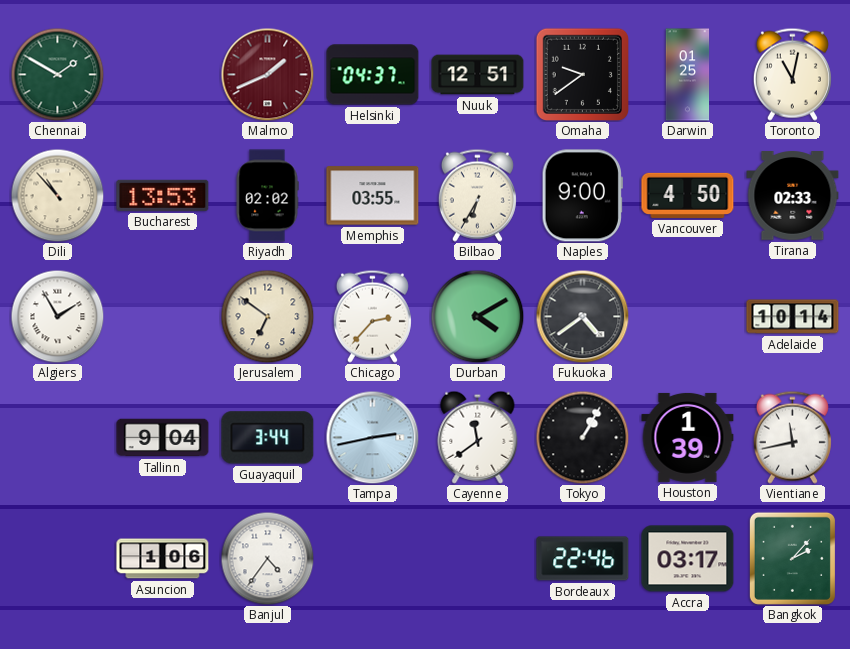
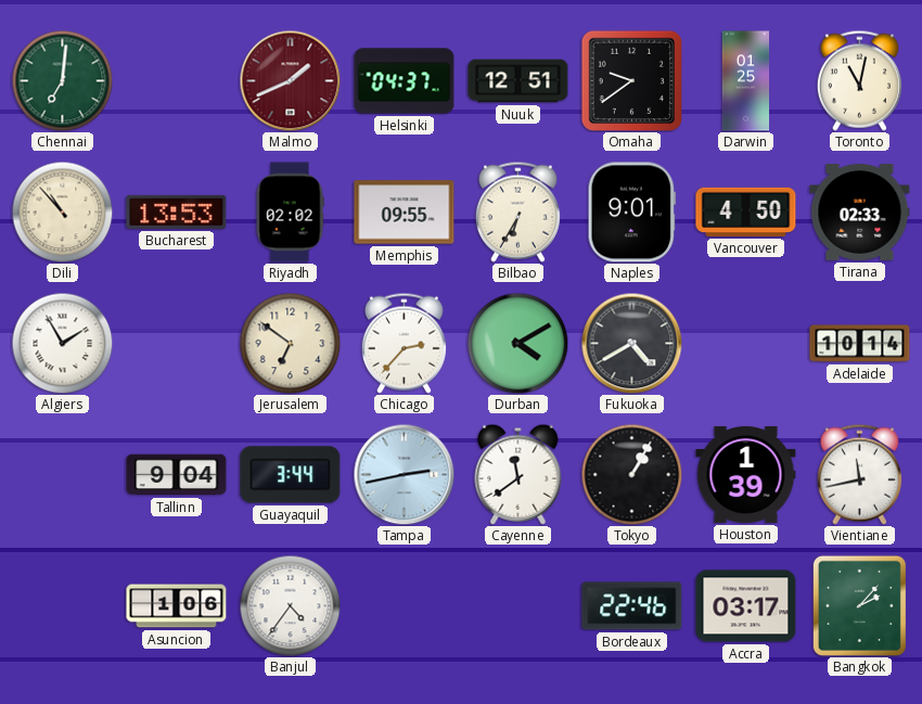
Chennai: 1:50 -> 7:01
Memphis: 03:55 -> 09:55
Naples: 9:00 -> 9:01
Fukuoka: 4:39 -> 4:40
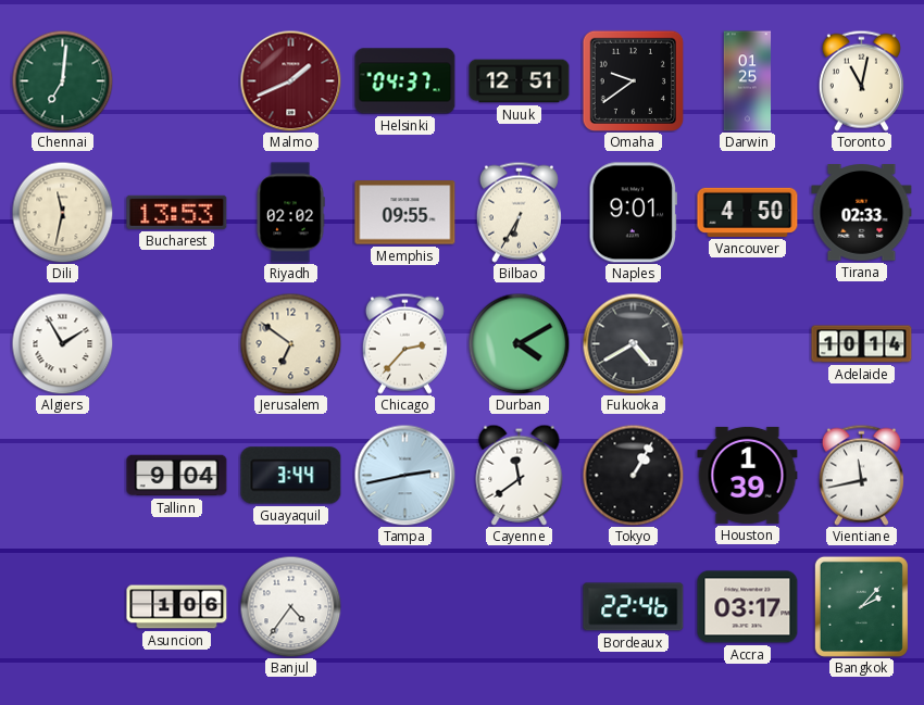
Dili: 10:53 -> 11:32
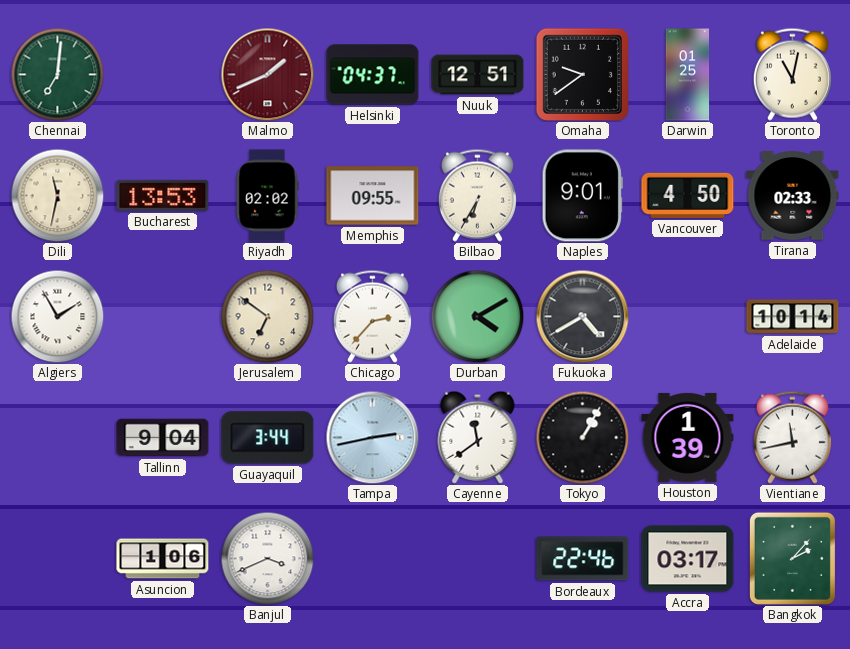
Banjul: 4:36 -> 3:41
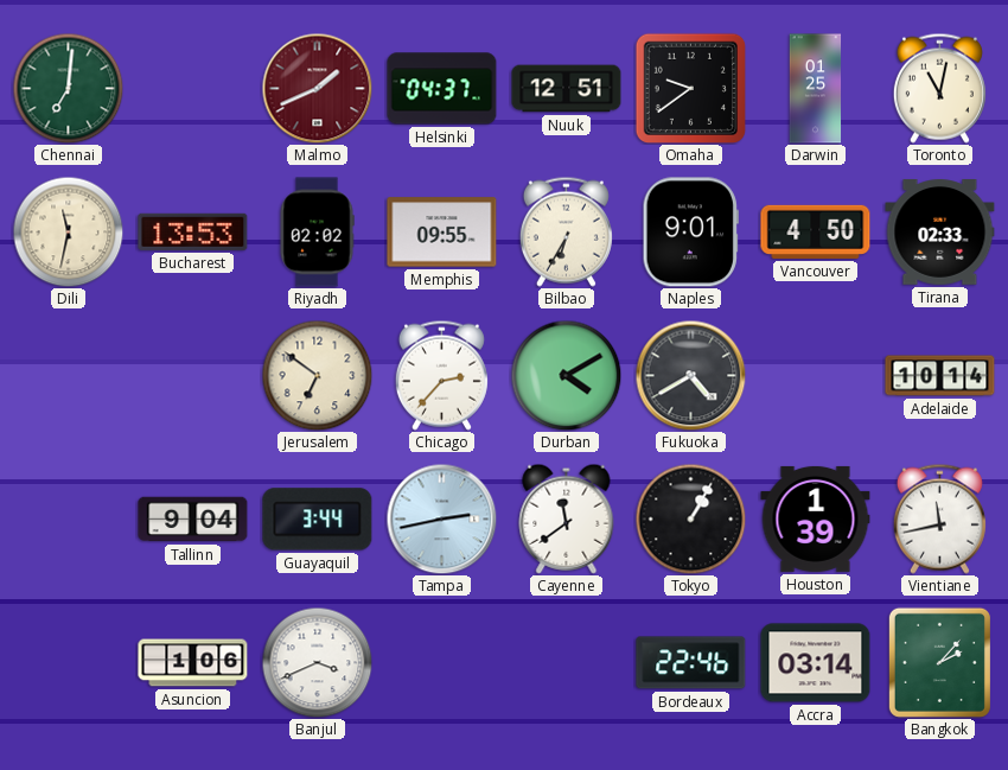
Algiers: 1:55 -> none
Accra: 03:17 -> 03:14
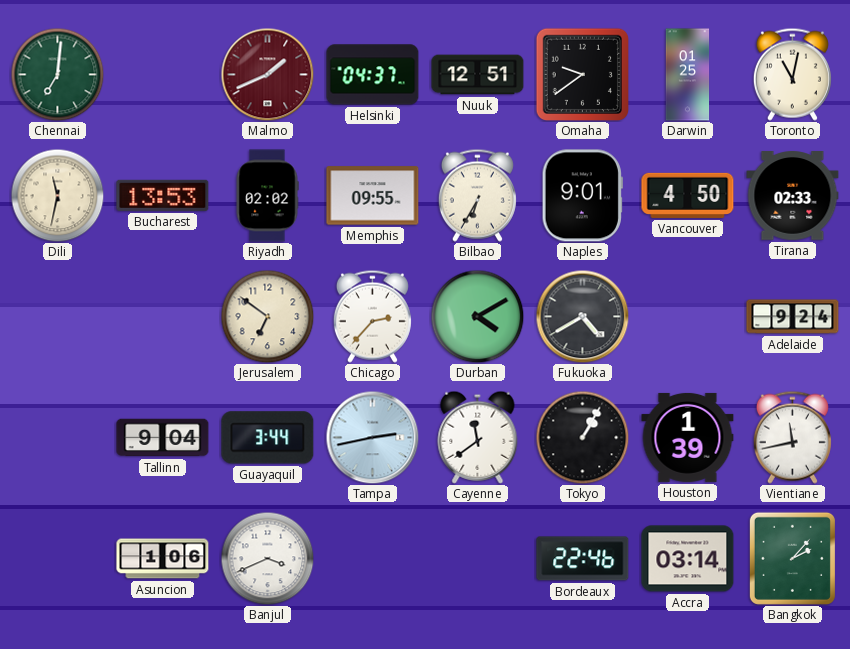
Adelaide: 10:14 -> 9:24
